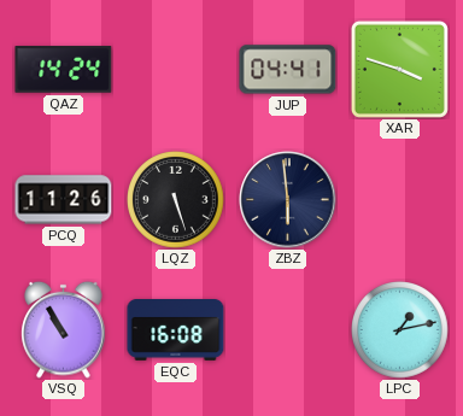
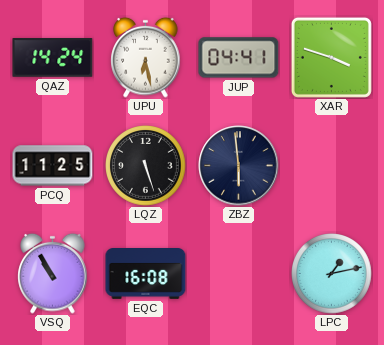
UPU: none -> 6:28
PCQ: 11:26 -> 11:25
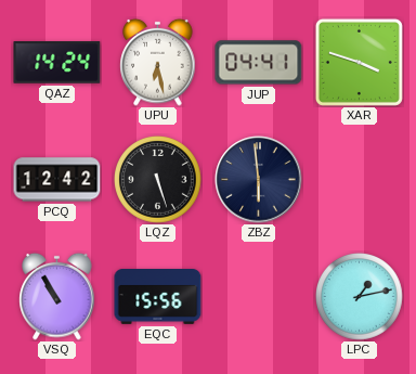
PCQ: 11:25 -> 12:42
EQC: 16:08 -> 15:56
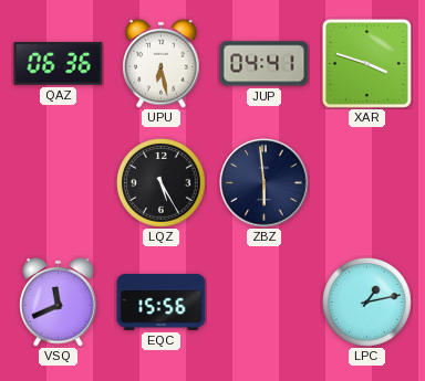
QAZ: 14:24 -> 06:36
PCQ: 12:42 -> none
LQZ: 5:27 -> 5:25
VSQ: 10:55 -> 11:41
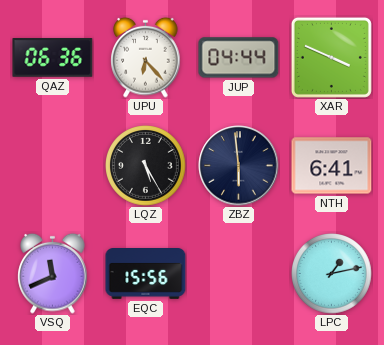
UPU: 6:28 -> 6:23
JUP: 04:41 -> 04:44
XAR: 3:48 -> 3:49
NTH: none -> 6:41
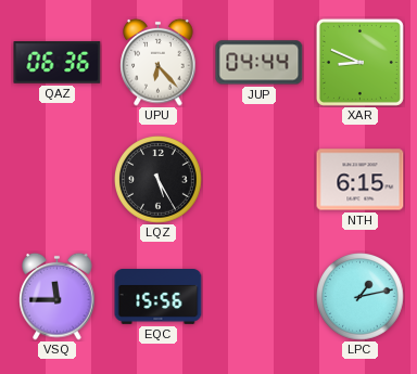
XAR: 3:49 -> 8:49
ZBZ: 5:59 -> none
NTH: 6:41 -> 6:15
VSQ: 11:41 -> 11:45
